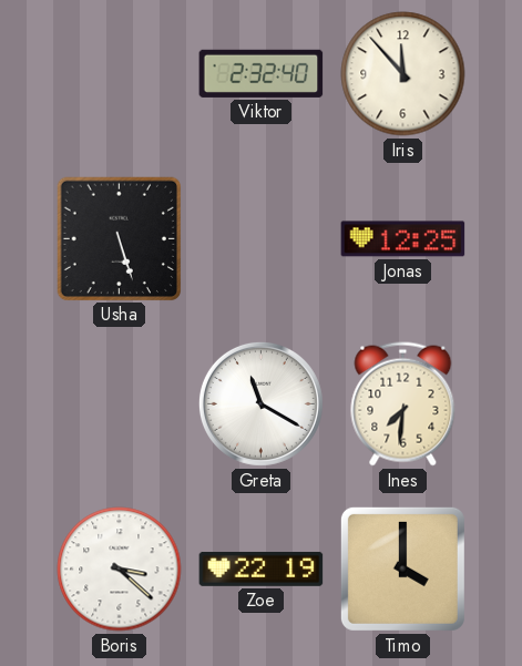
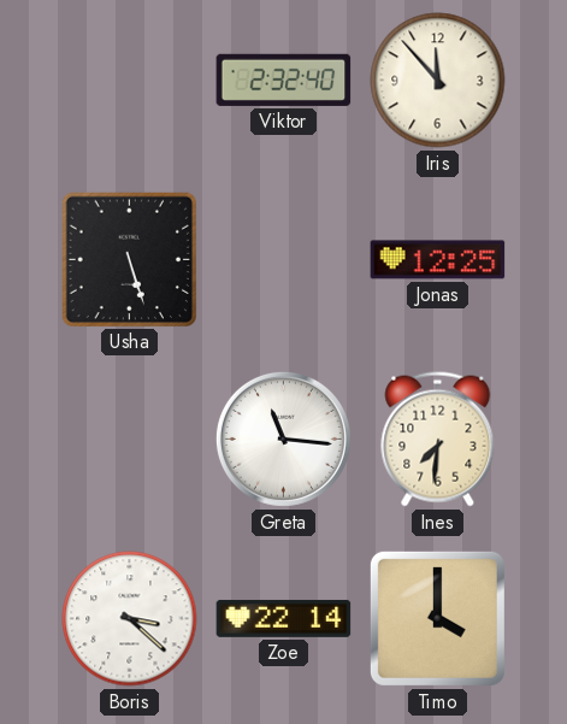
Greta: 11:20 -> 11:16
Zoe: 22:19 -> 22:14
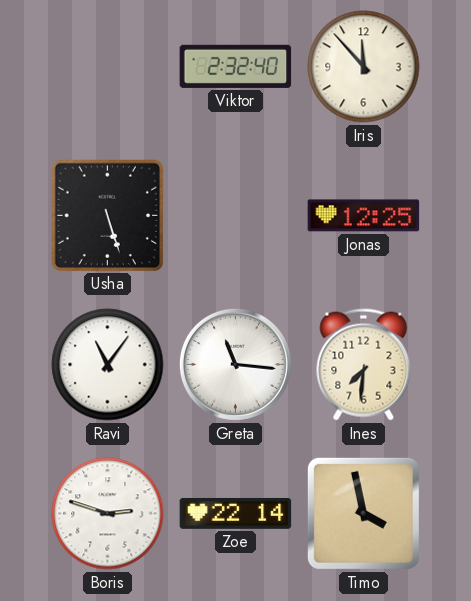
Ravi: none -> 11:06
Boris: 3:22 -> 2:48
Timo: 4:00 -> 3:58
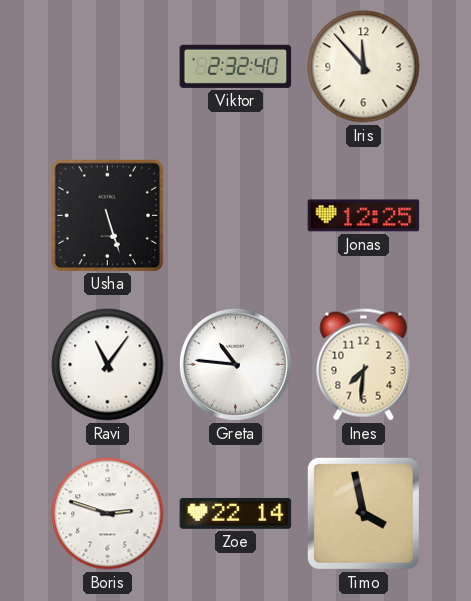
Greta: 11:16 -> 10:46
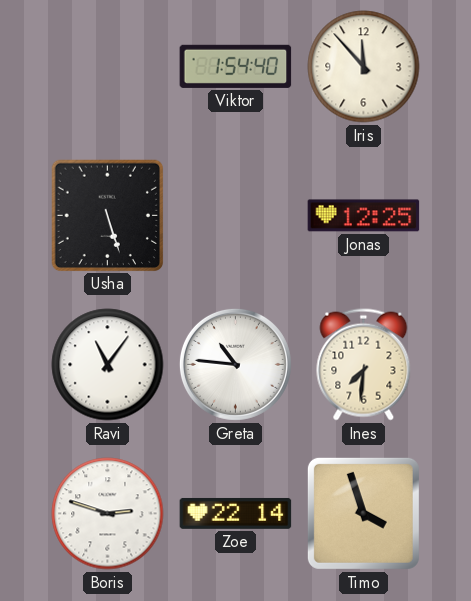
Viktor: 2:32 -> 1:54
Timo: 3:58 -> 3:57
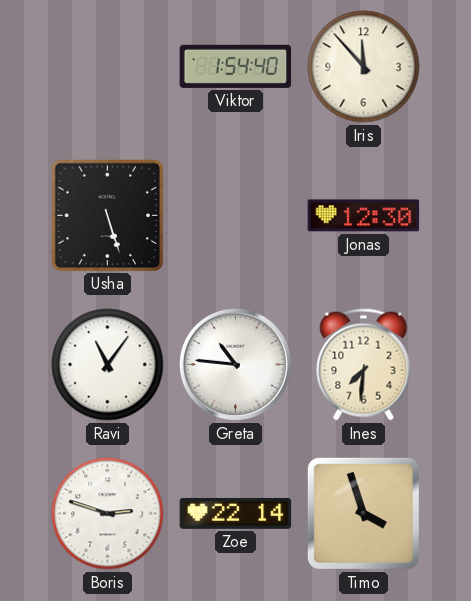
Jonas: 12:25 -> 12:30
